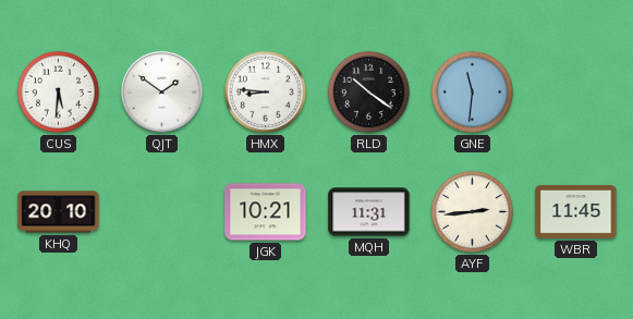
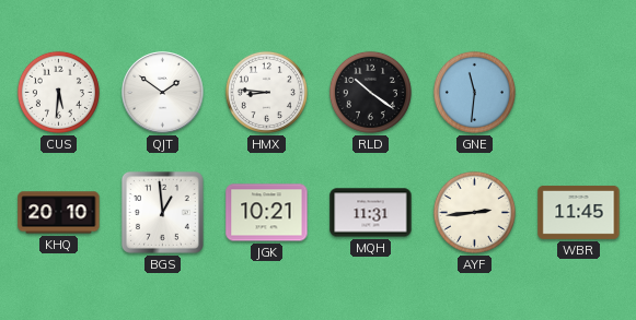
BGS: none -> 12:59
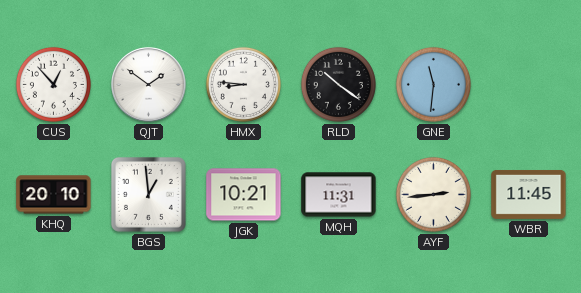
CUS: 5:31 -> 12:53
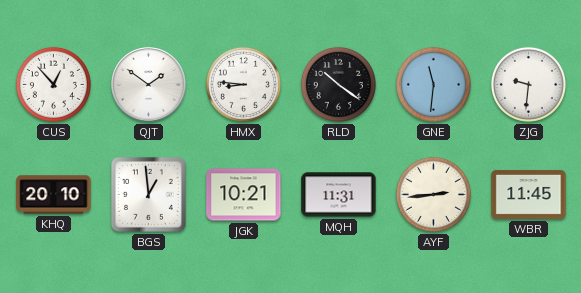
ZJG: none -> 9:31
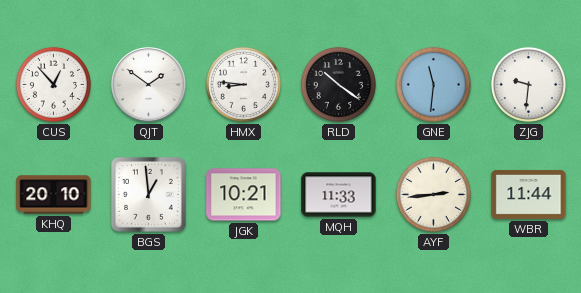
MQH: 11:31 -> 11:33
WBR: 11:45 -> 11:44
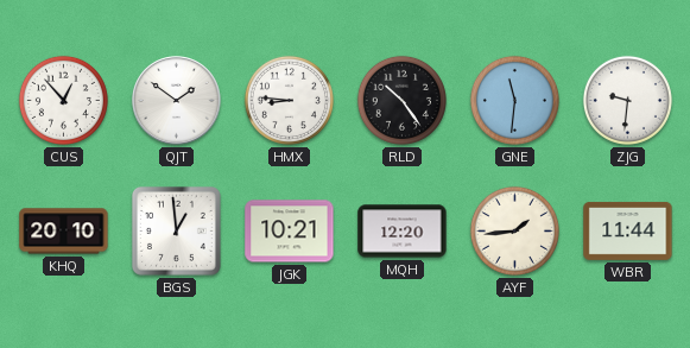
RLD: 10:21 -> 10:24
MQH: 11:33 -> 12:20
AYF: 2:44 -> 1:44
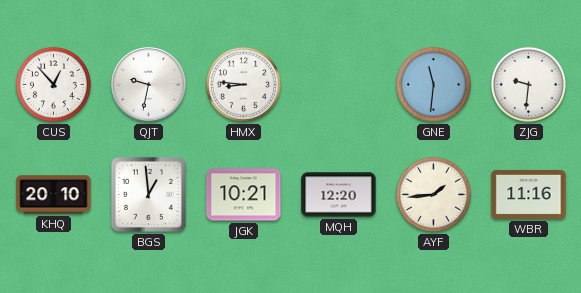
QJT: 1:51 -> 9:32
RLD: 10:24 -> none
WBR: 11:44 -> 11:16
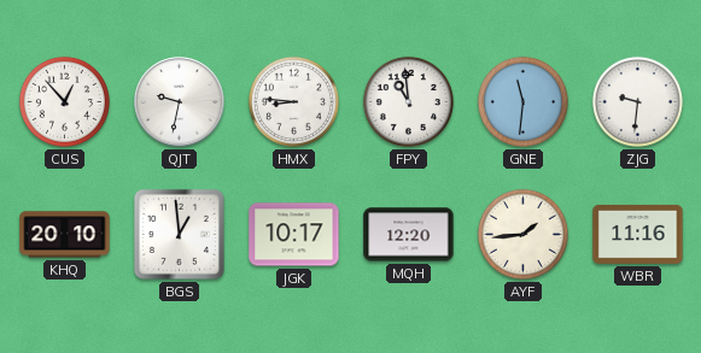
FPY: none -> 10:59
JGK: 10:21 -> 10:17
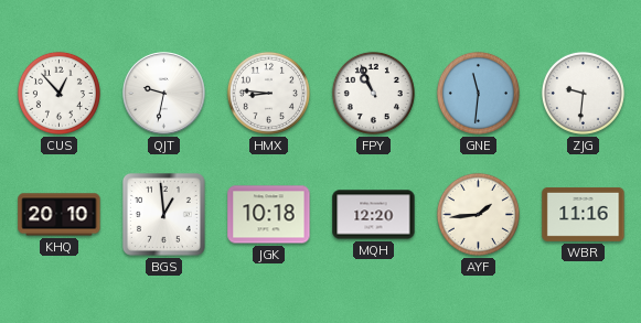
FPY: 10:59 -> 10:56
JGK: 10:17 -> 10:18
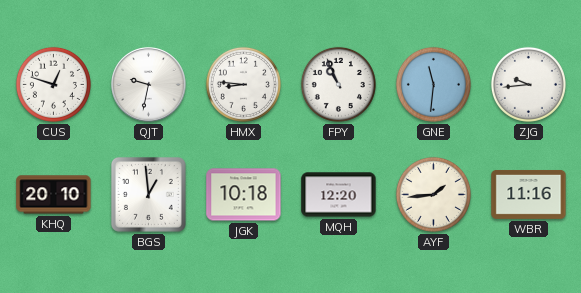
CUS: 12:53 -> 12:48
ZJG: 9:31 -> 9:44
